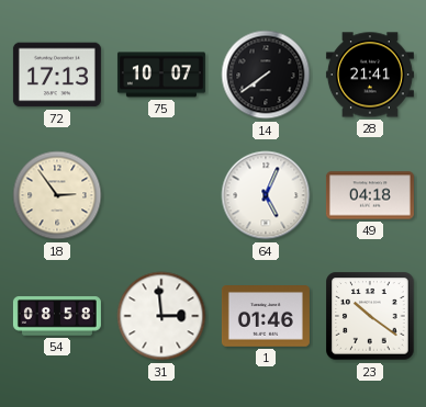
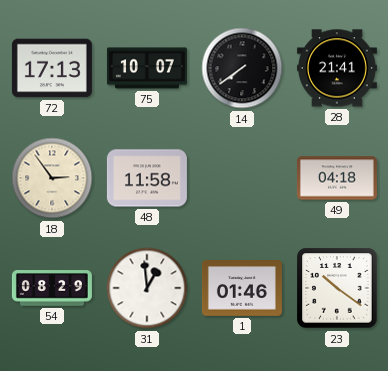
48: none -> 11:58
64: 5:04 -> none
54: 08:58 -> 08:29
31: 2:59 -> 12:59
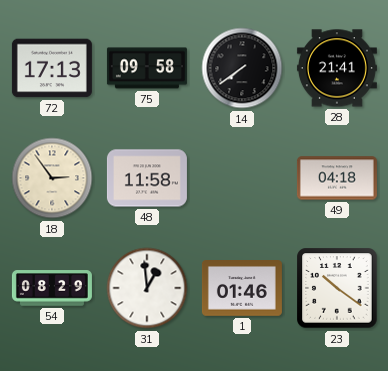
75: 10:07 -> 09:58
